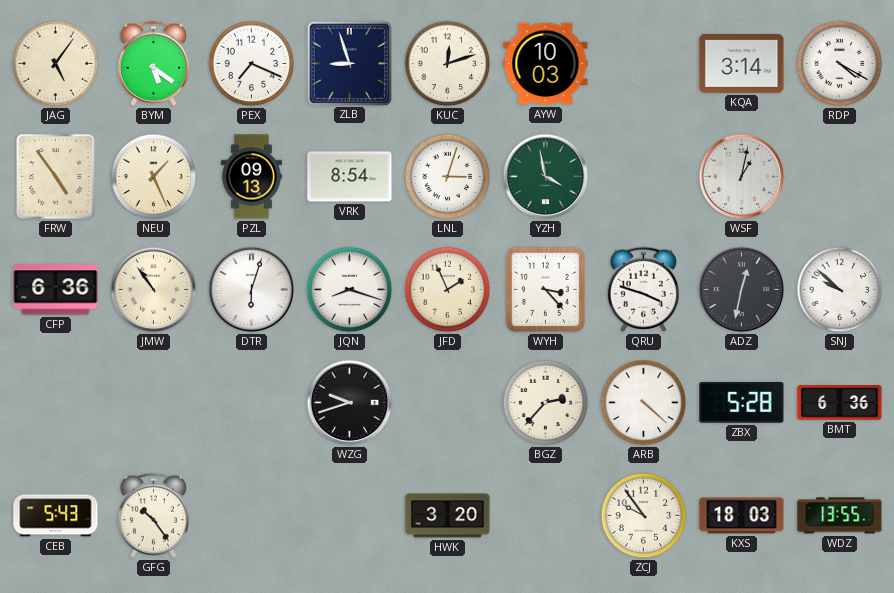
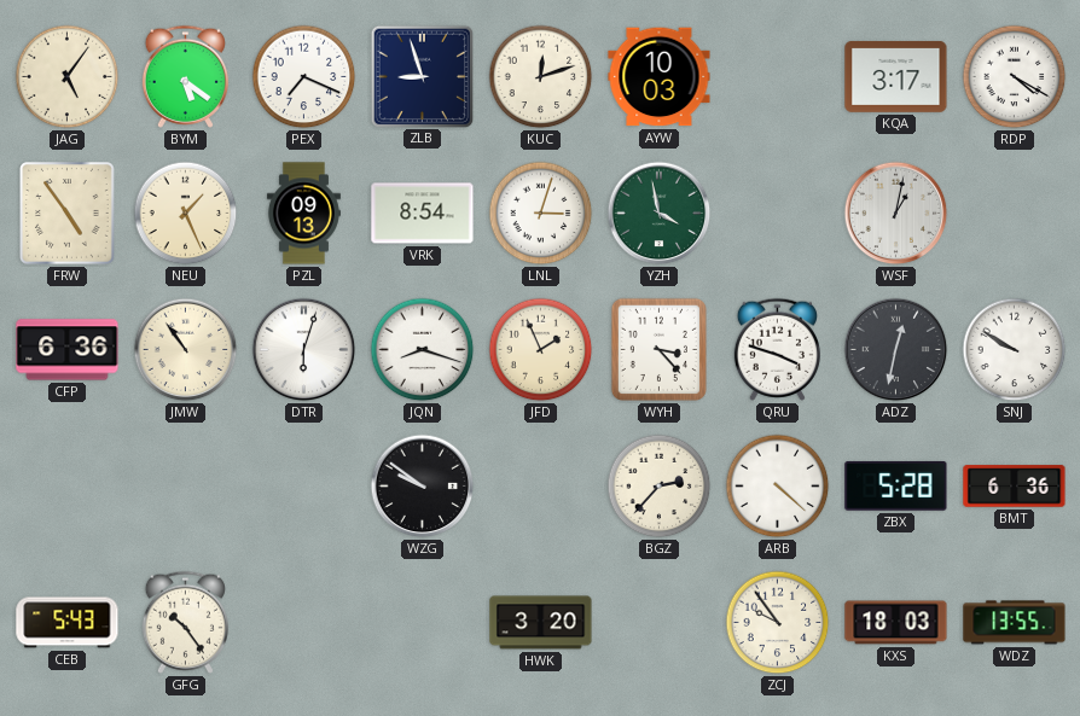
KQA: 3:14 -> 3:17
SNJ: 9:52 -> 9:50
WZG: 9:42 -> 9:51
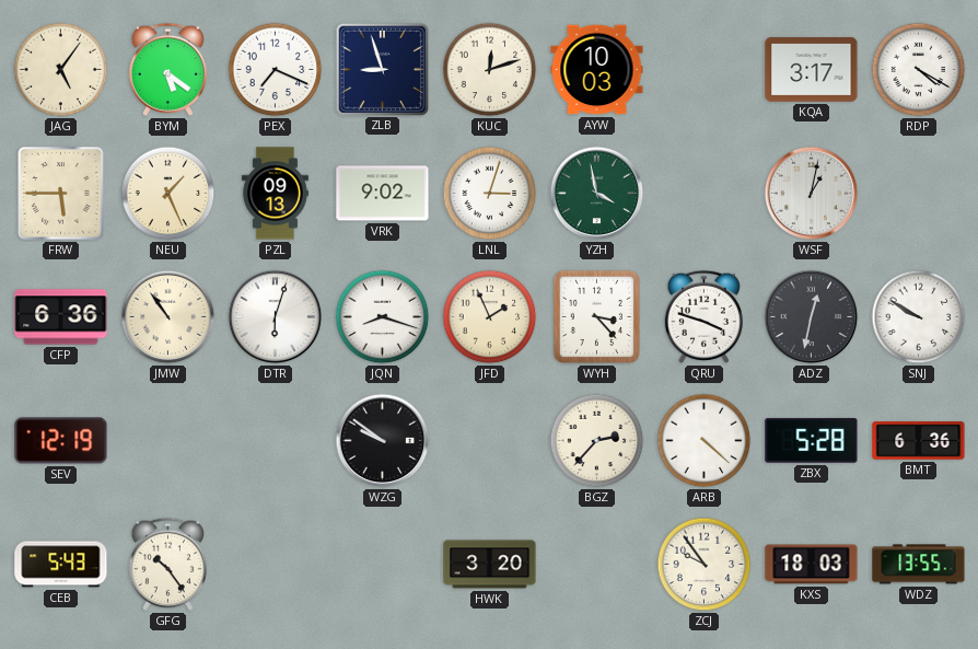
FRW: 4:54 -> 5:45
VRK: 8:54 -> 9:02
SEV: none -> 12:19
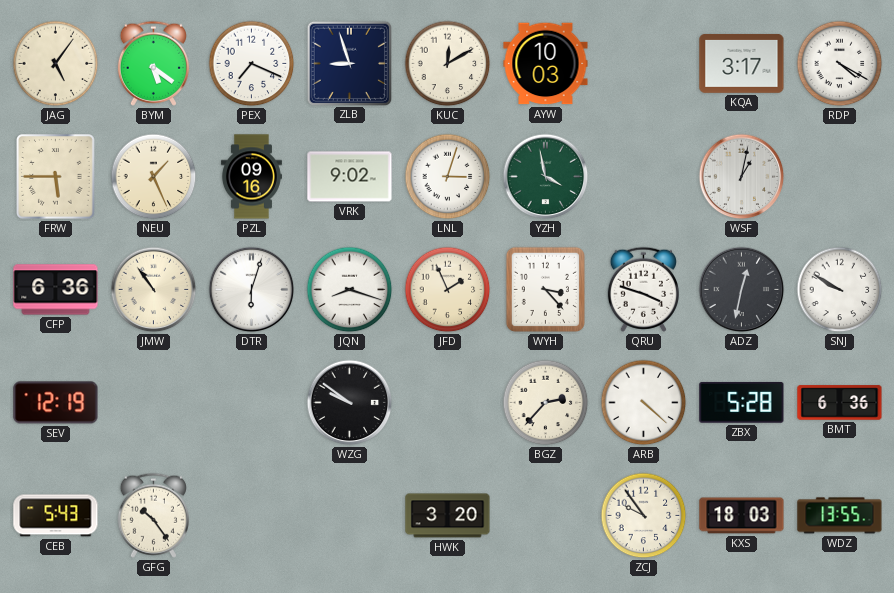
KUC: 12:12 -> 12:10
PZL: 09:13 -> 09:16
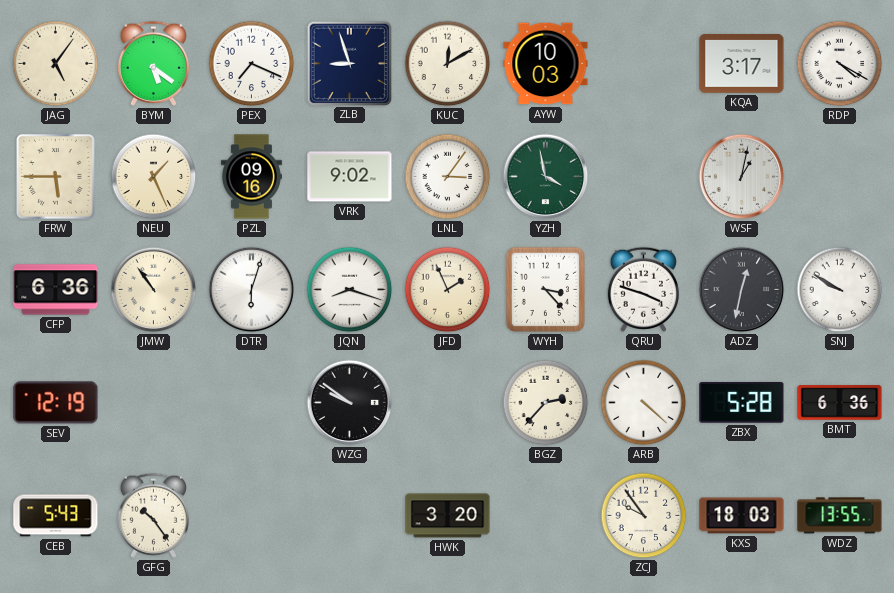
LNL: 3:03 -> 3:06
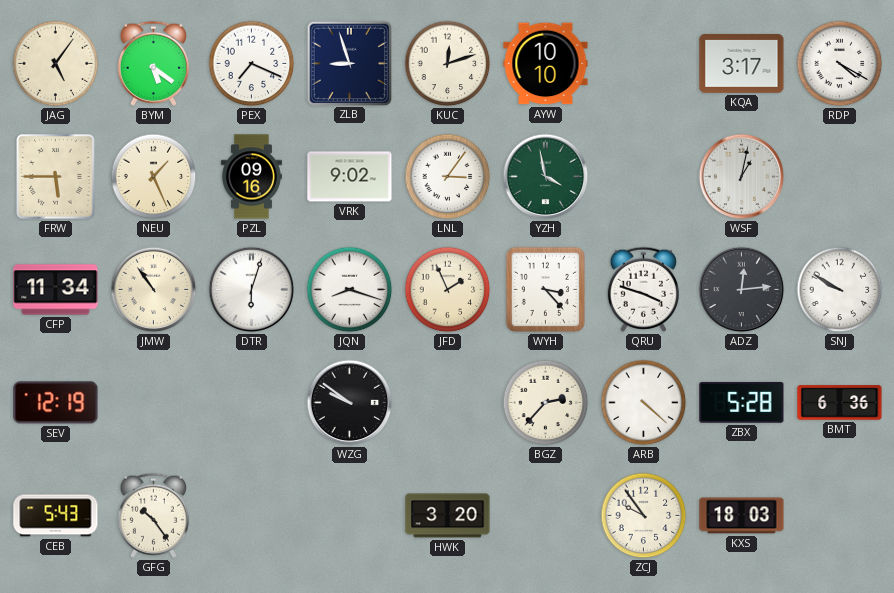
KUC: 12:10 -> 12:12
AYW: 10:03 -> 10:10
CFP: 6:36 -> 11:34
ADZ: 12:32 -> 12:14
WDZ: 13:55 -> none
